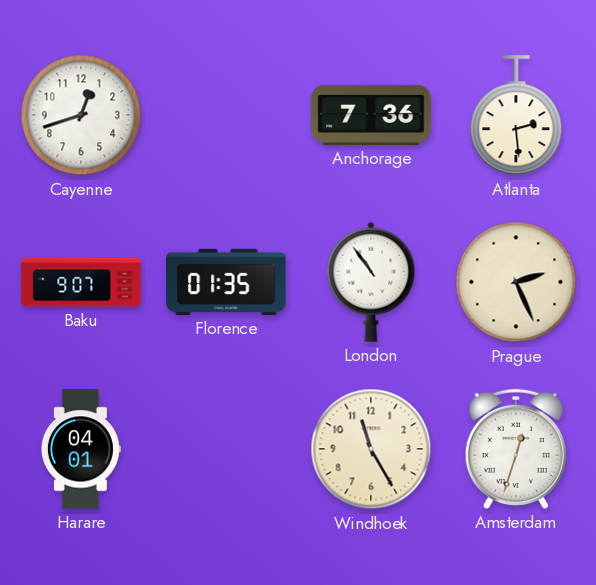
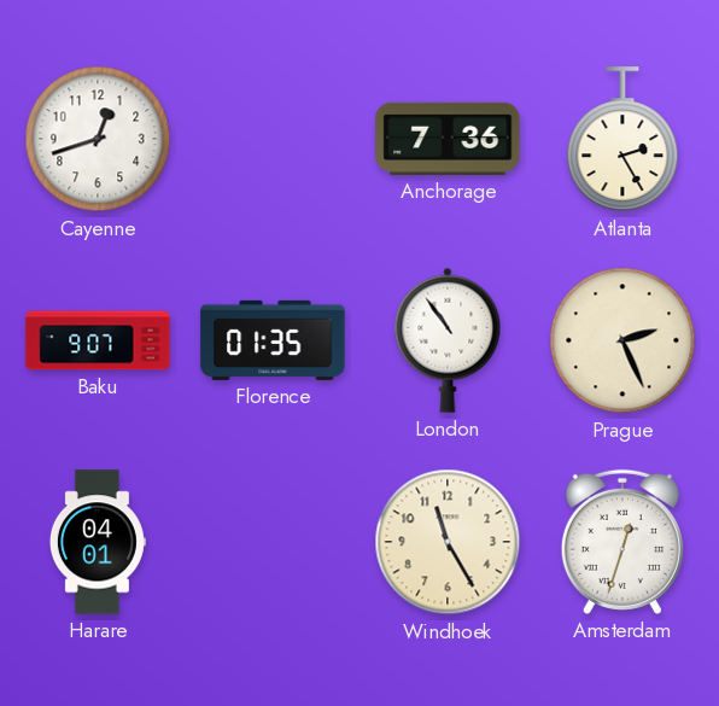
Atlanta: 2:29 -> 2:25
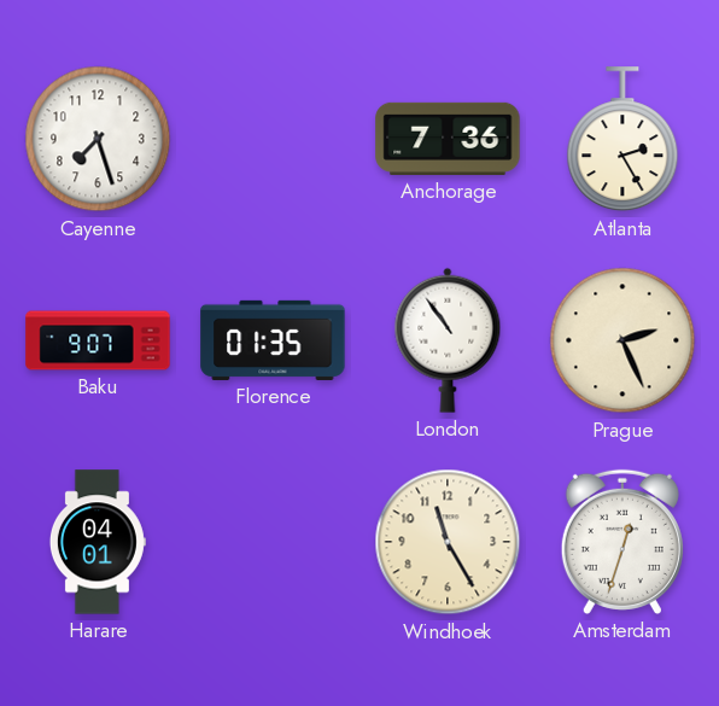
Cayenne: 12:42 -> 7:27
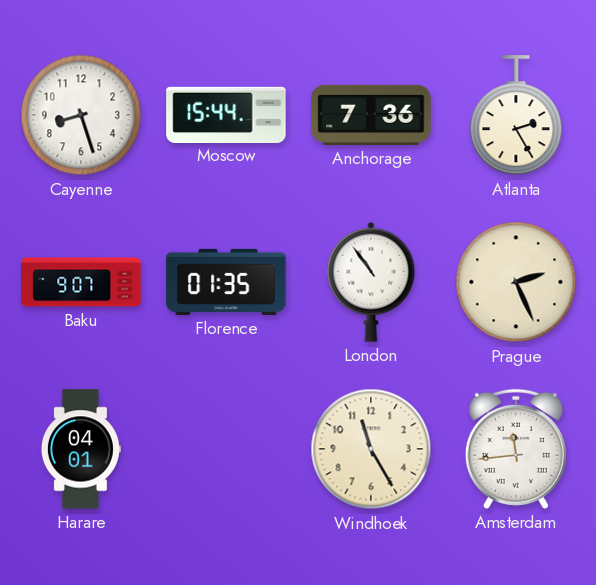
Cayenne: 7:27 -> 8:27
Moscow: none -> 15:44
Amsterdam: 12:33 -> 11:44
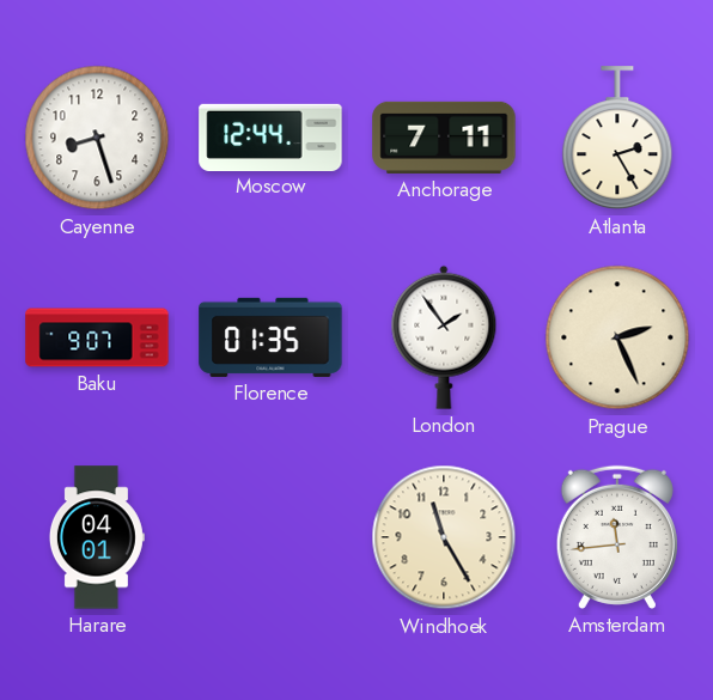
Moscow: 15:44 -> 12:44
Anchorage: 7:36 -> 7:11
London: 10:54 -> 1:54
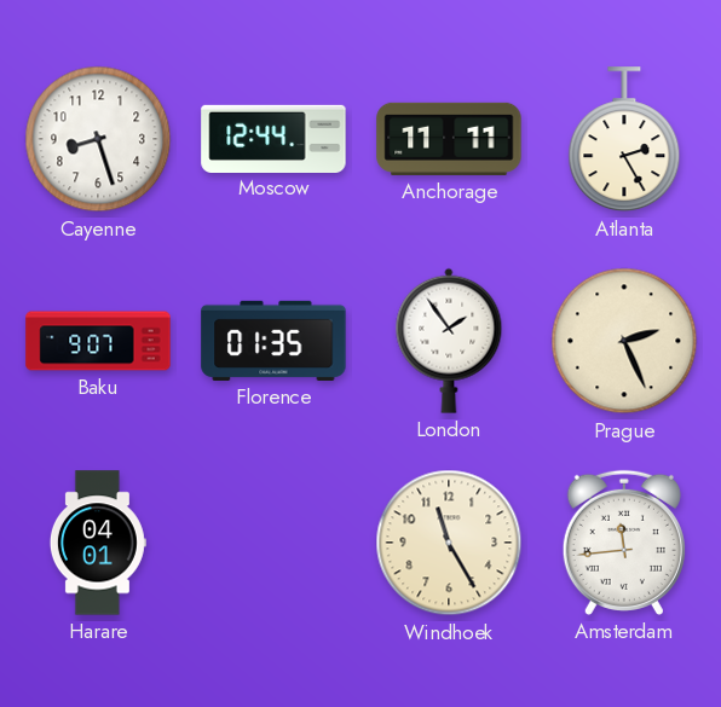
Anchorage: 7:11 -> 11:11
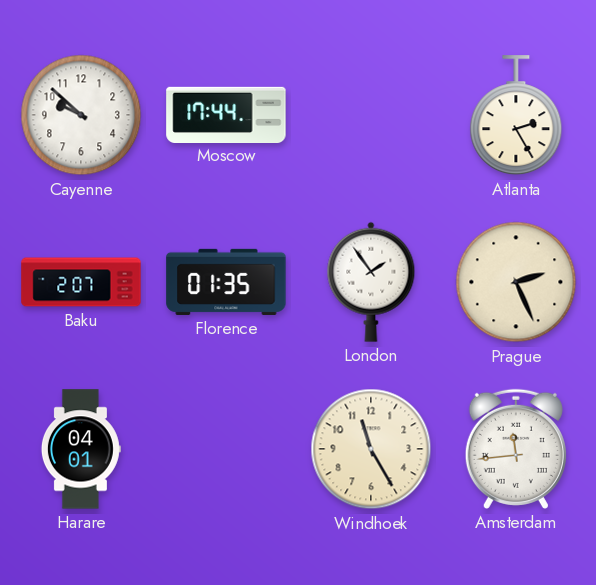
Cayenne: 8:27 -> 9:52
Moscow: 12:44 -> 17:44
Anchorage: 11:11 -> none
Baku: 9:07 -> 2:07
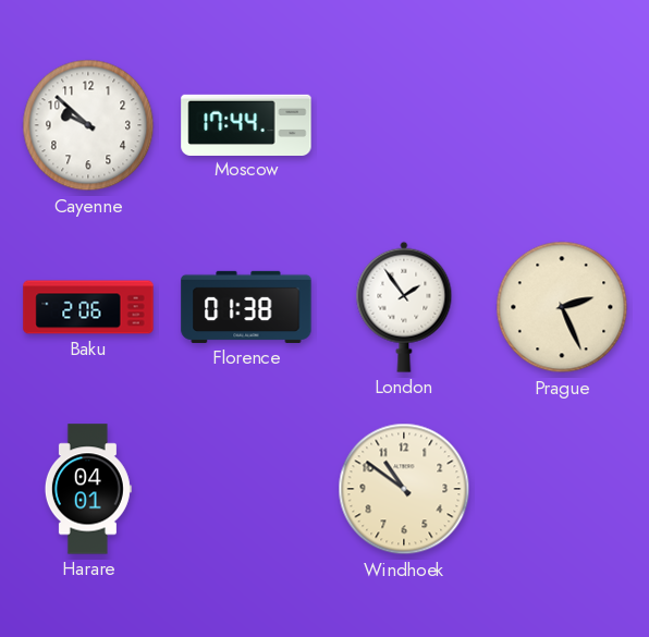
Atlanta: 2:25 -> none
Baku: 2:07 -> 2:06
Florence: 01:35 -> 01:38
Windhoek: 11:25 -> 10:51
Amsterdam: 11:44 -> none
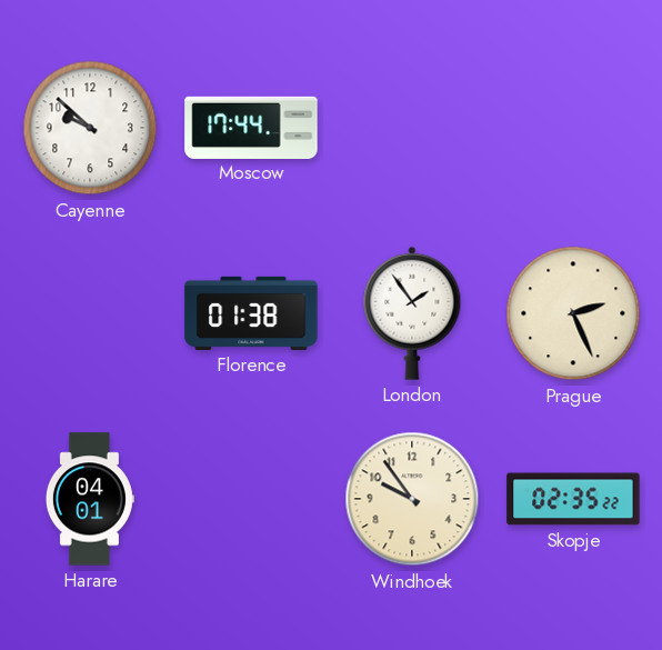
Baku: 2:06 -> none
Windhoek: 10:51 -> 9:54
Skopje: none -> 02:35
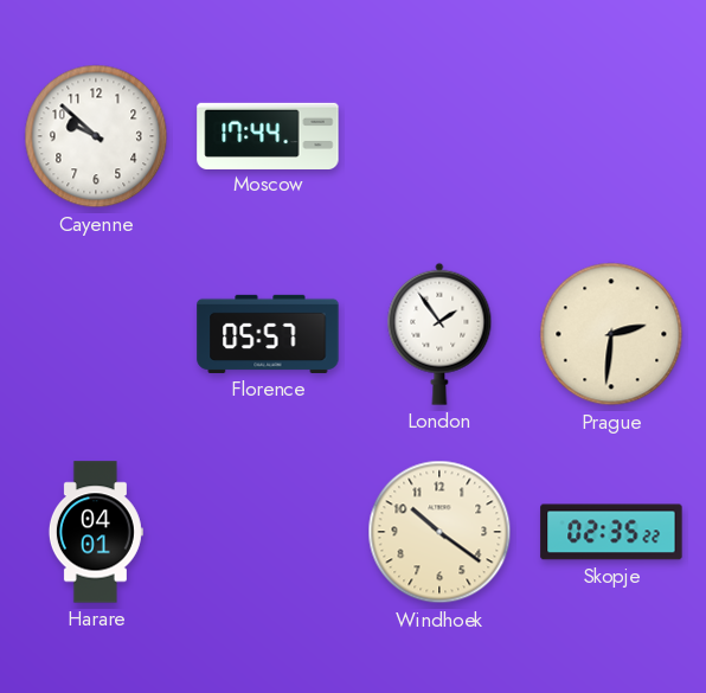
Florence: 01:38 -> 05:57
Prague: 2:26 -> 2:31
Windhoek: 9:54 -> 10:21
